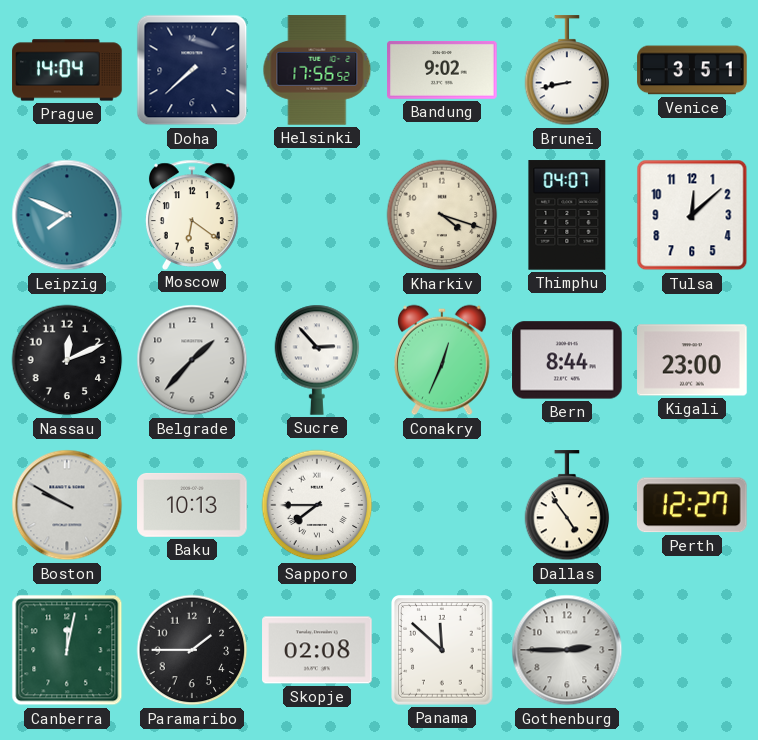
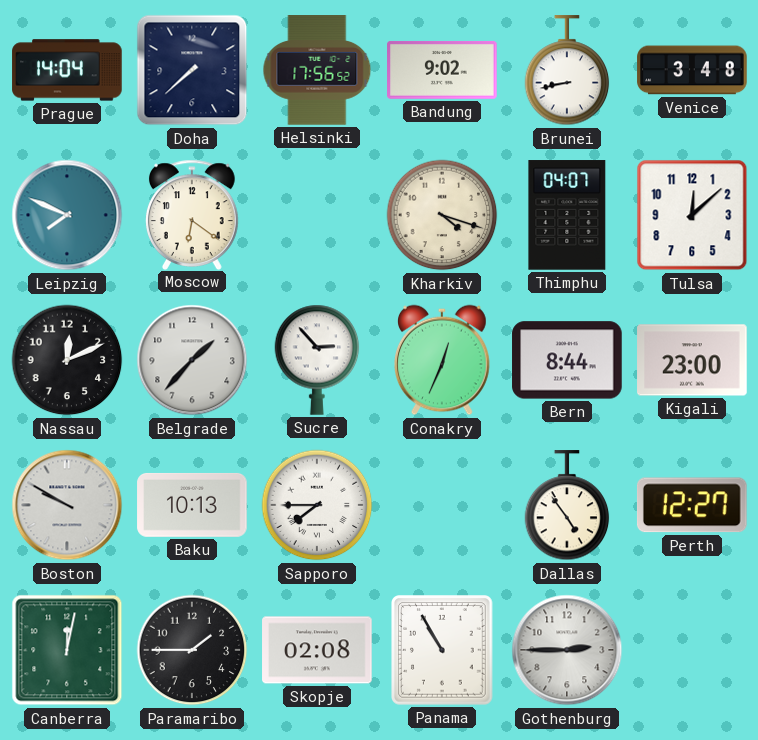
Venice: 3:51 -> 3:48
Panama: 11:52 -> 10:55
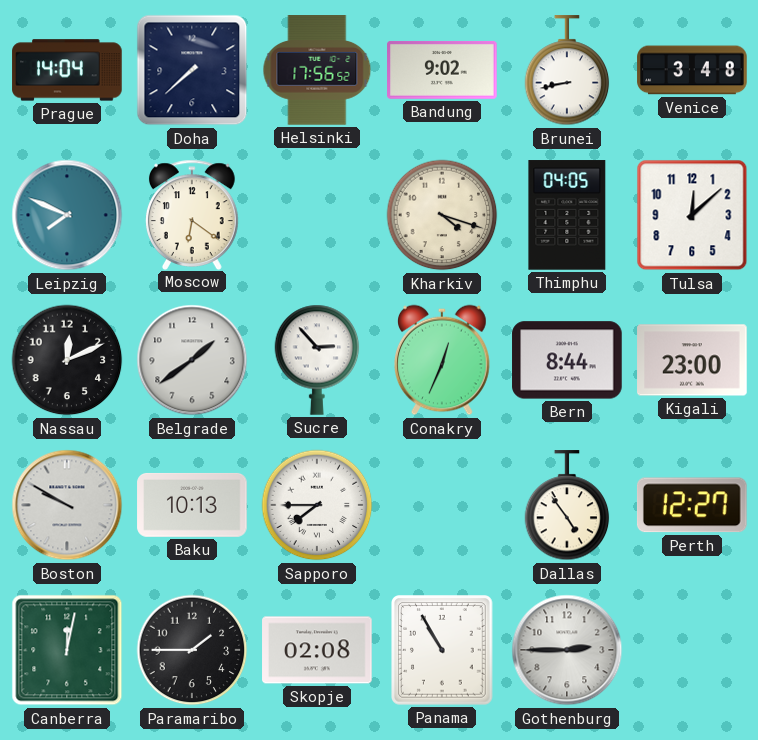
Thimphu: 04:07 -> 04:05
Belgrade: 1:37 -> 1:39
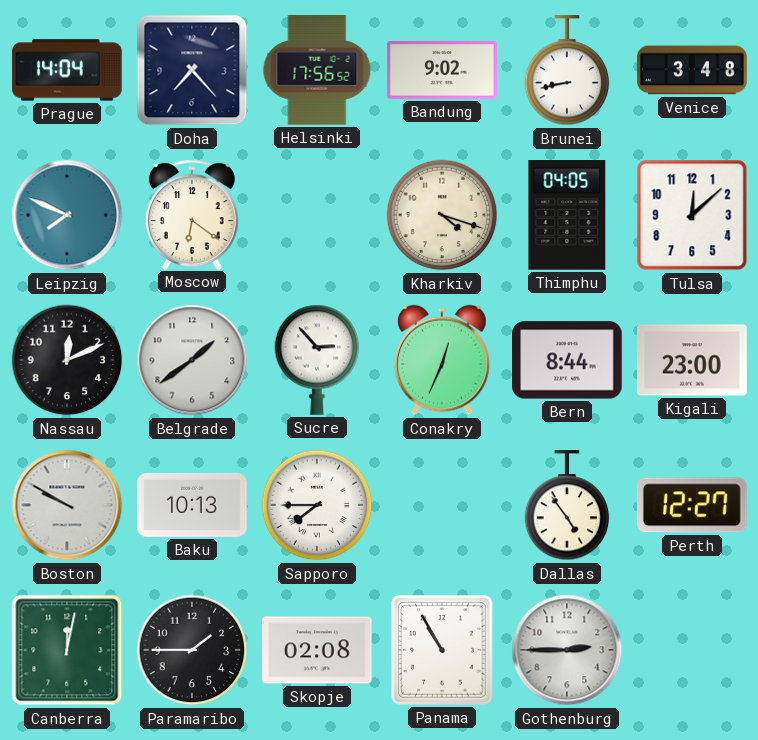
Doha: 7:38 -> 7:23
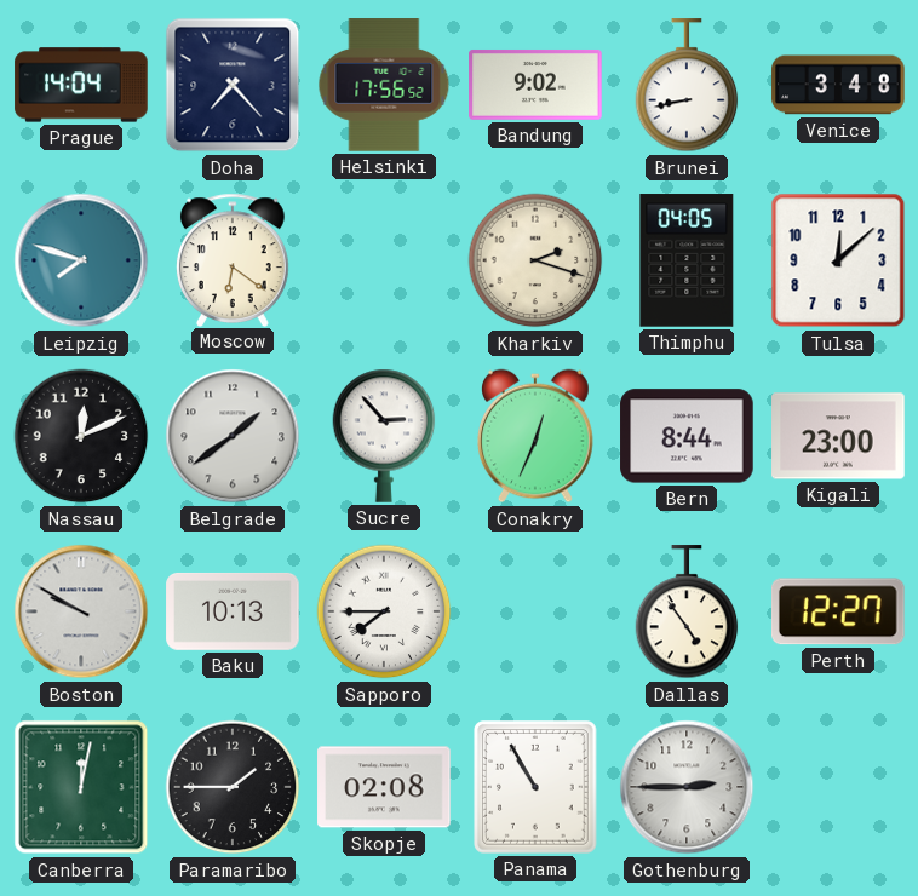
Leipzig: 7:49 -> 7:48
Kharkiv: 4:18 -> 2:18
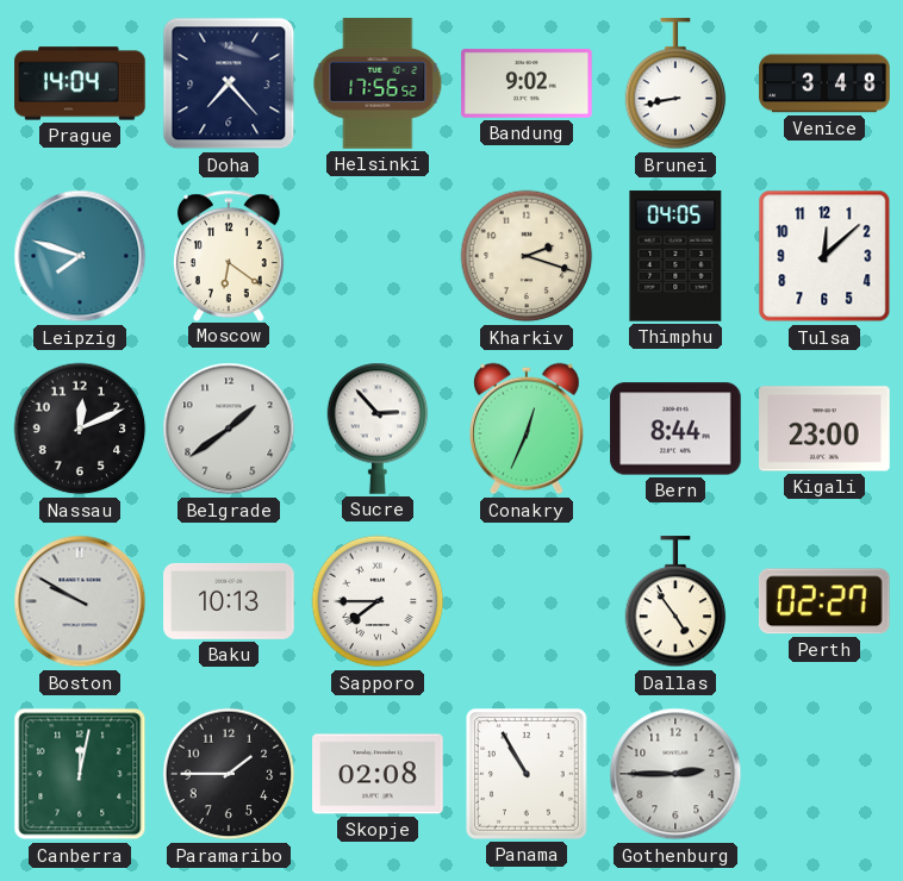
Perth: 12:27 -> 02:27
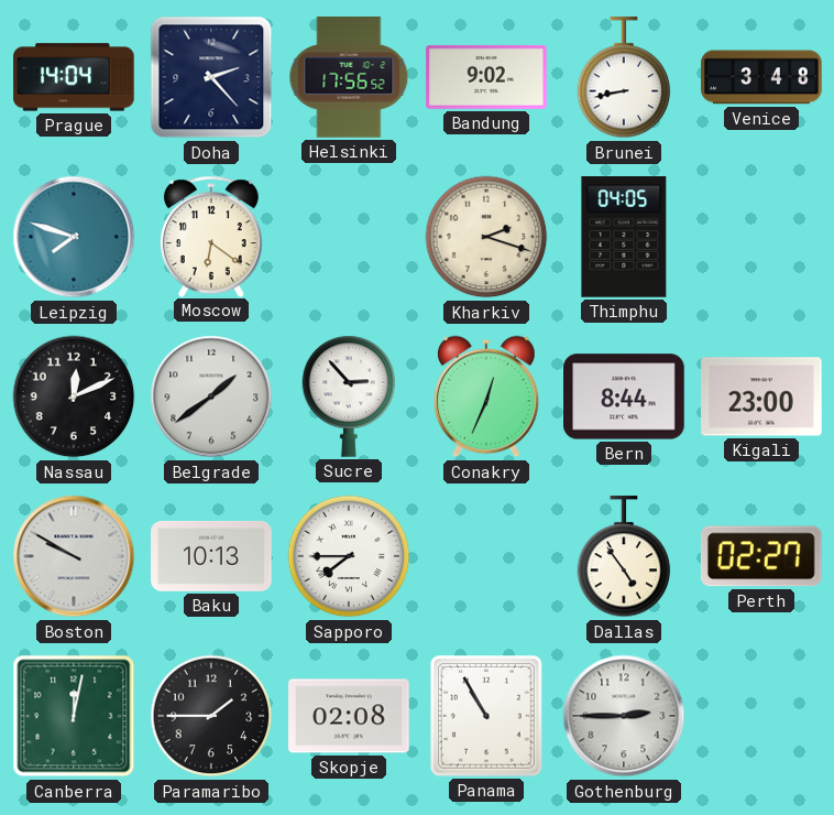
Doha: 7:23 -> 2:23
Tulsa: 12:08 -> none
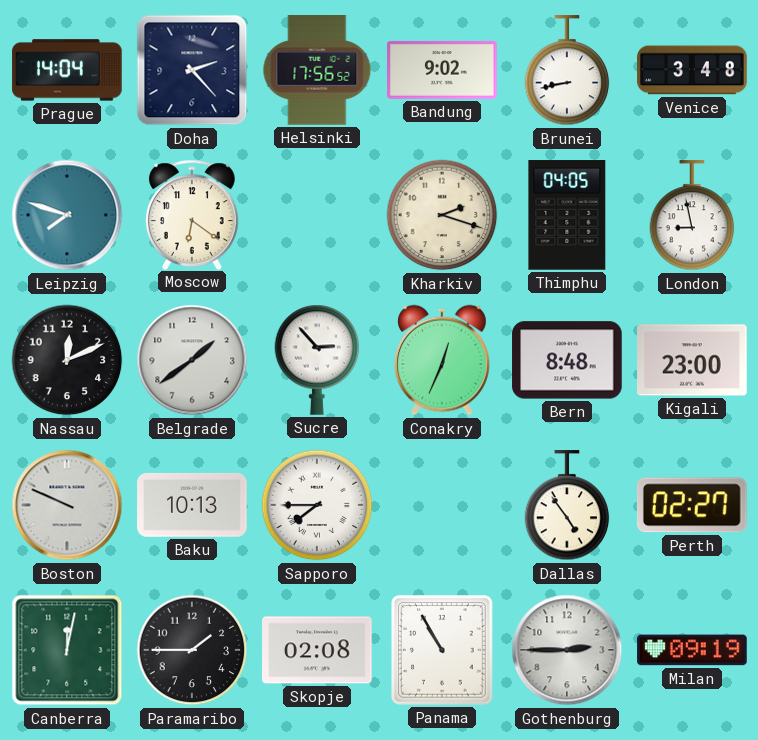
London: none -> 8:58
Bern: 8:44 -> 8:48
Boston: 9:50 -> 9:49
Milan: none -> 09:19
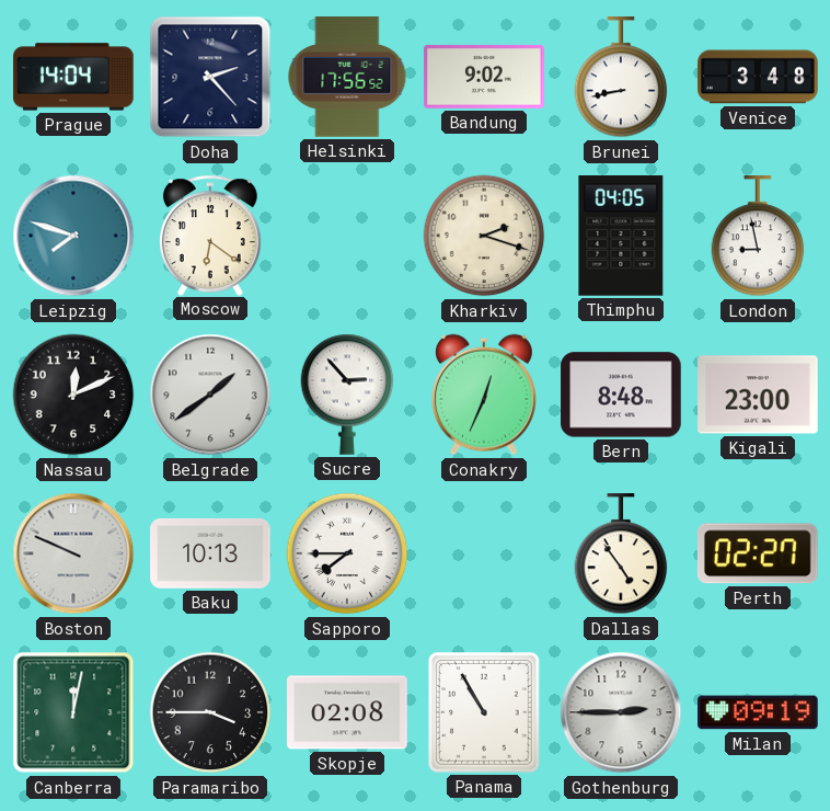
Paramaribo: 1:45 -> 3:45
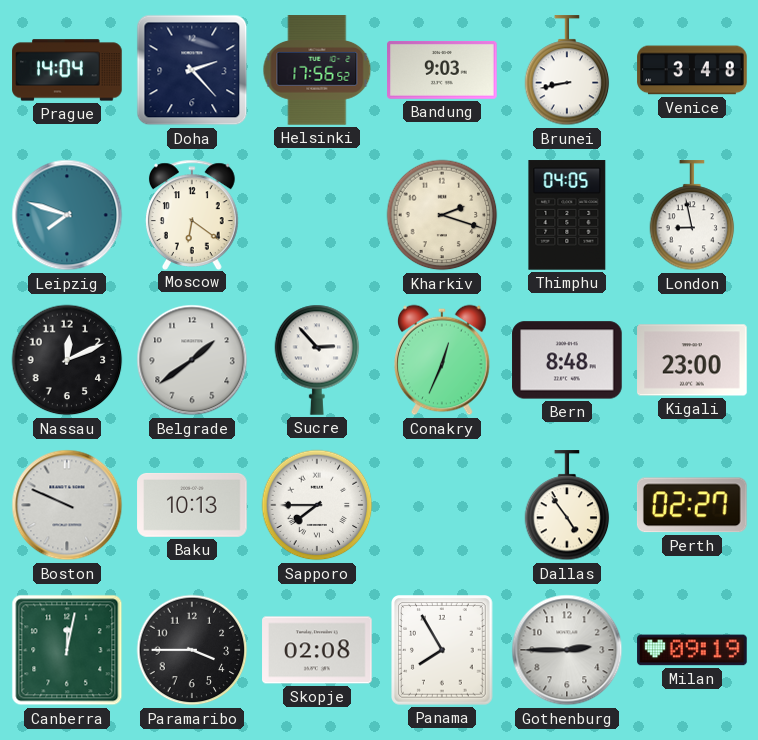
Bandung: 9:02 -> 9:03
Panama: 10:55 -> 7:55
